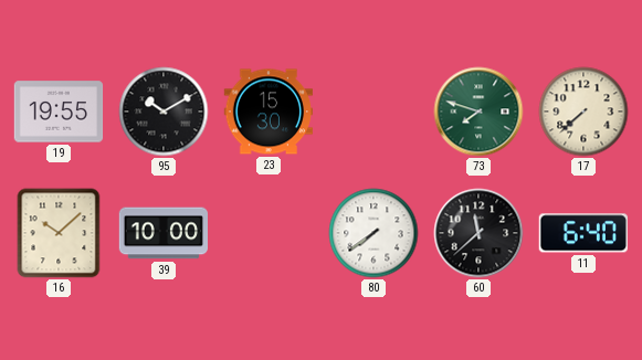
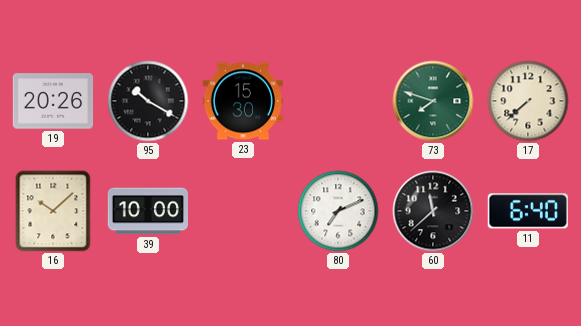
19: 19:55 -> 20:26
95: 10:10 -> 10:20
80: 7:39 -> 7:11
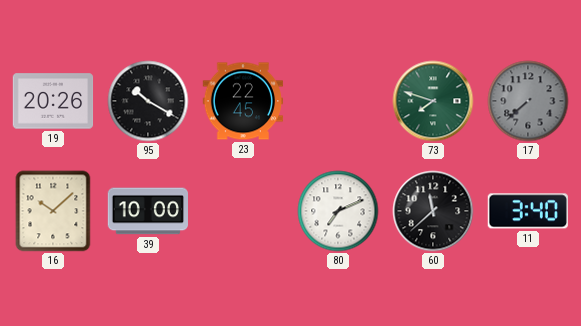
23: 15:30 -> 22:45
17 dial: cream -> grey
11: 6:40 -> 3:40
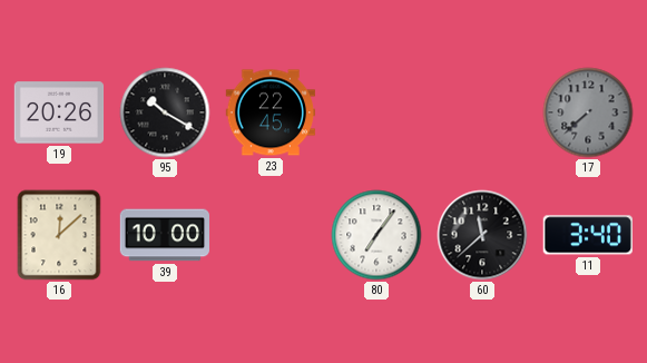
73: 7:48 -> none
16: 10:08 -> 12:08
80: 7:11 -> 7:06
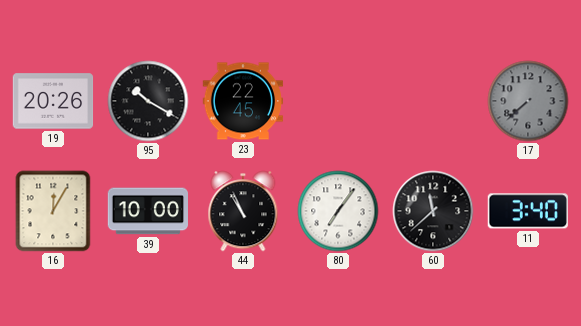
16: 12:08 -> 12:05
44: none -> 10:56
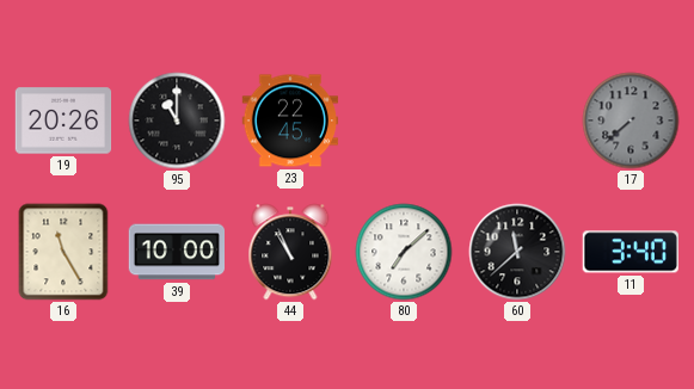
95: 10:20 -> 11:00
16: 12:05 -> 11:25
80: 7:06 -> 7:08
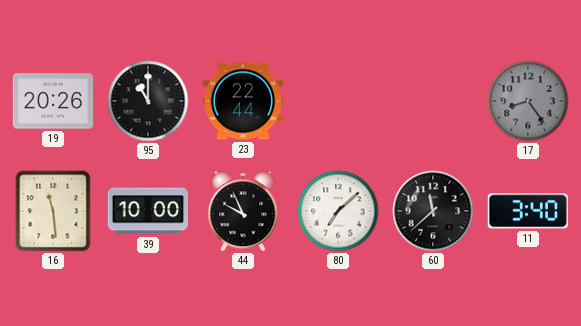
23: 22:45 -> 22:44
17: 7:38 -> 8:24
16: 11:25 -> 11:29
44: 10:56 -> 9:56
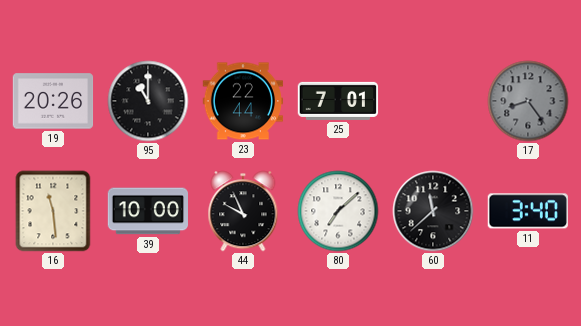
25: none -> 7:01
